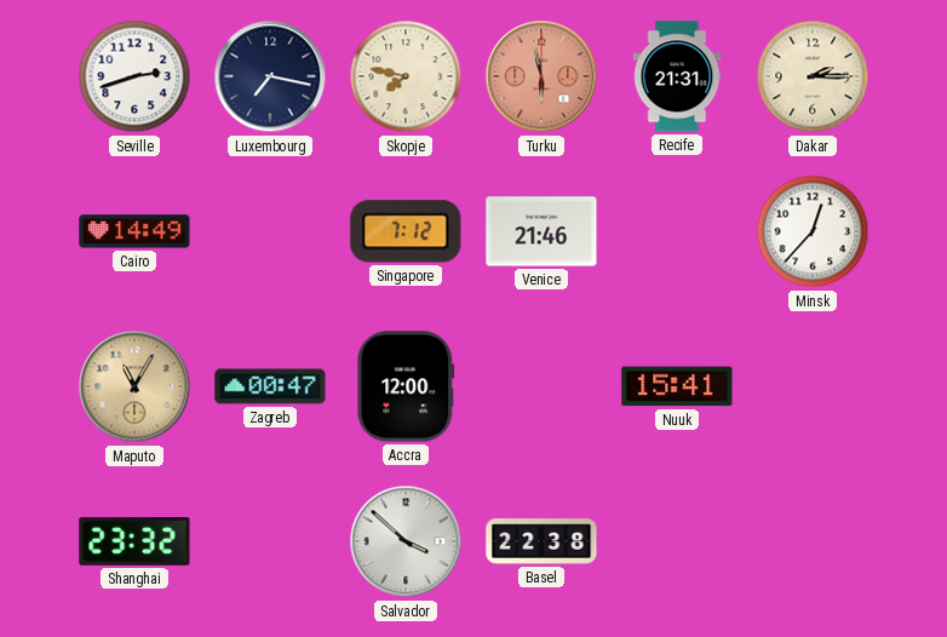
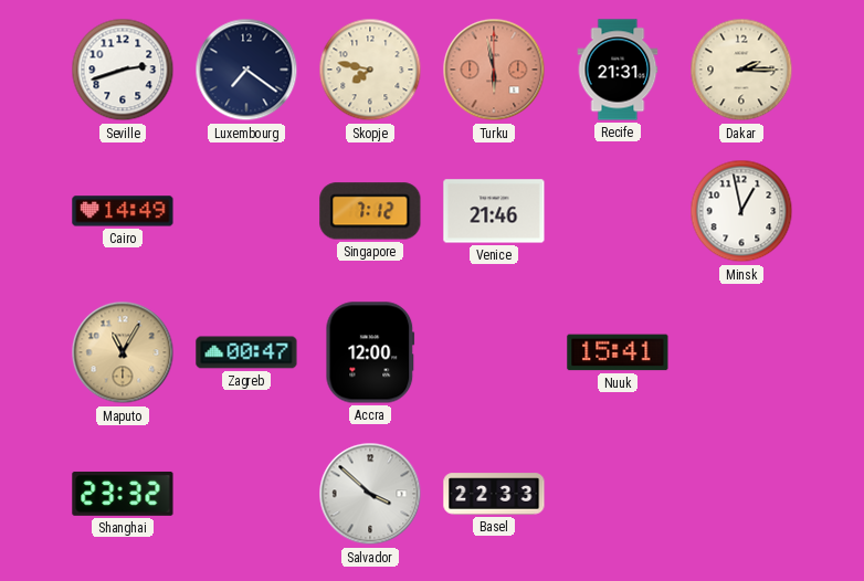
Luxembourg: 7:17 -> 7:21
Minsk: 12:37 -> 12:58
Basel: 22:38 -> 22:33
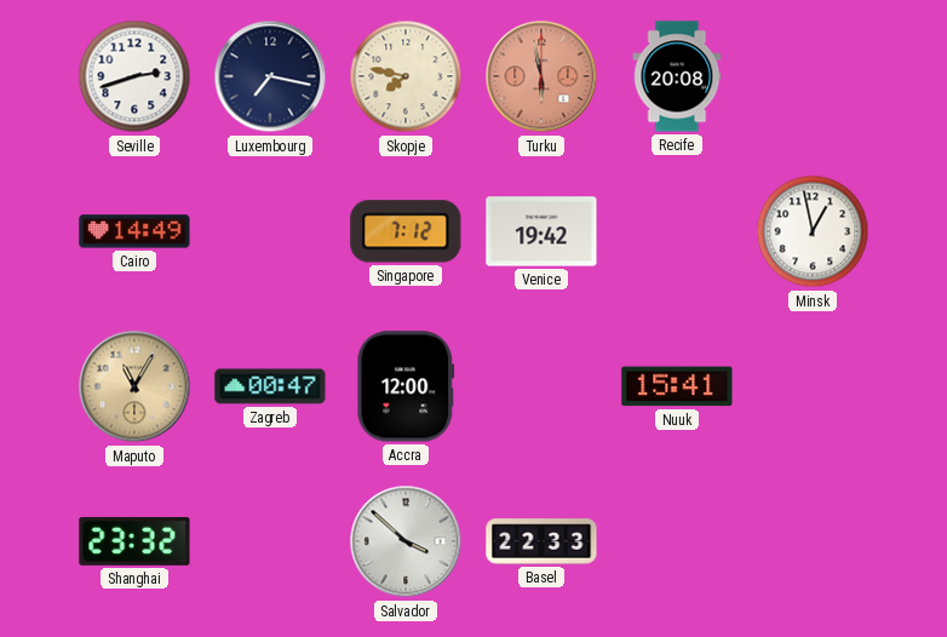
Luxembourg: 7:21 -> 7:17
Recife: 21:31 -> 20:08
Dakar: 2:15 -> none
Venice: 21:46 -> 19:42
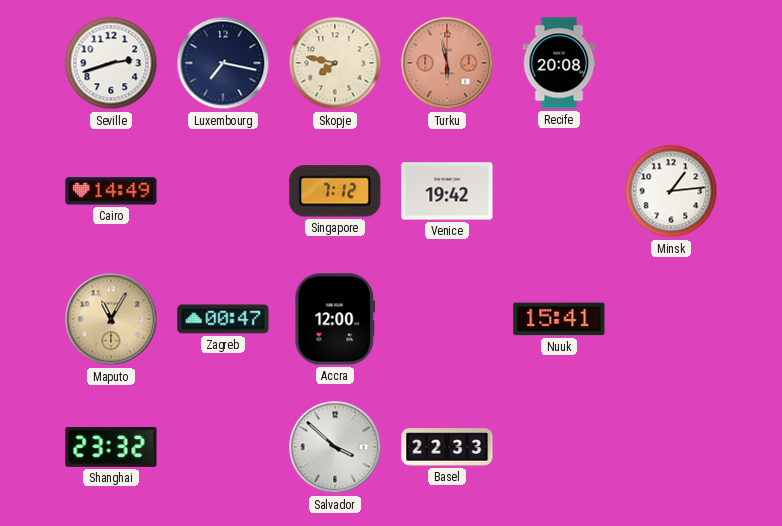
Minsk: 12:58 -> 1:14
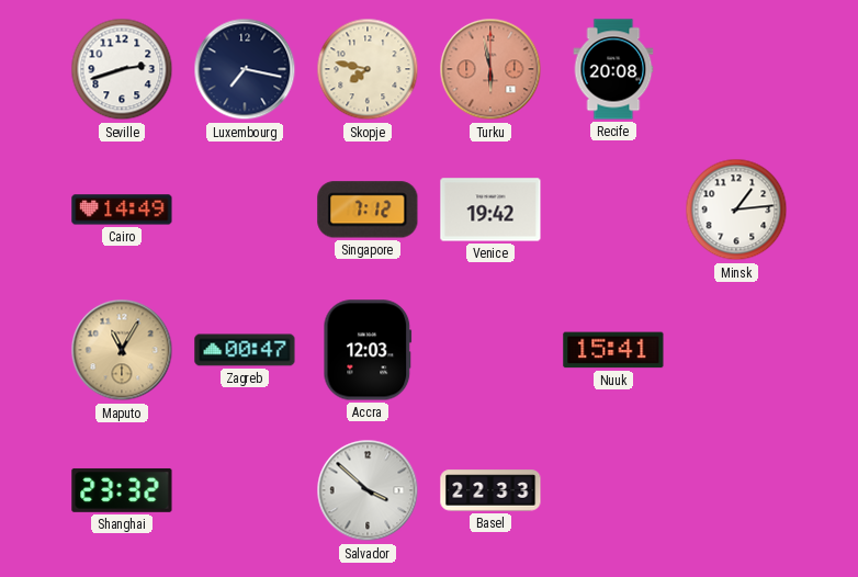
Accra: 12:00 -> 12:03
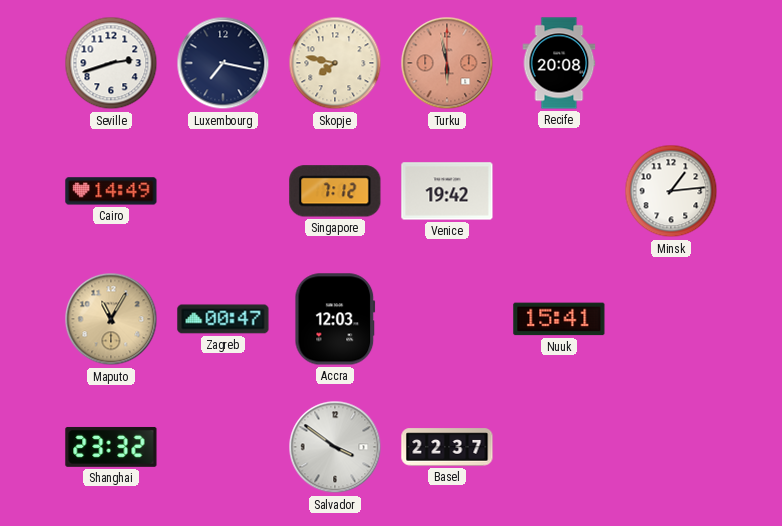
Salvador: 3:52 -> 3:51
Basel: 22:33 -> 22:37
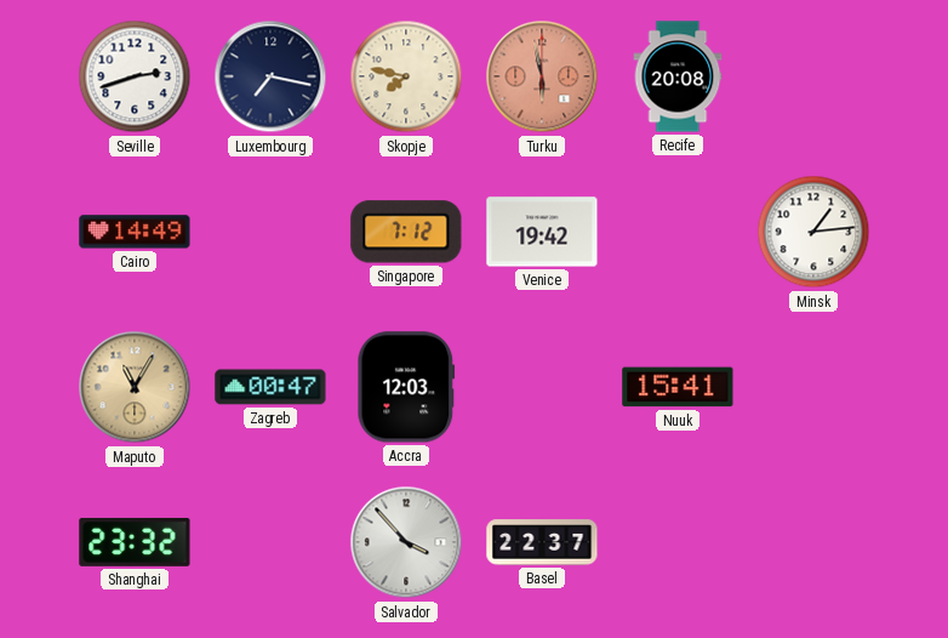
Salvador: 3:51 -> 3:53
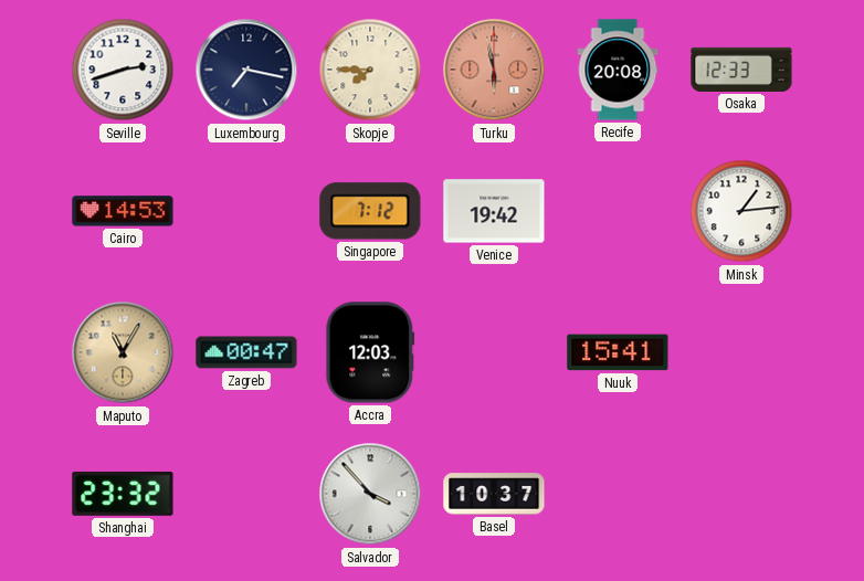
Skopje: 7:47 -> 7:45
Osaka: none -> 12:33
Cairo: 14:49 -> 14:53
Basel: 22:37 -> 10:37
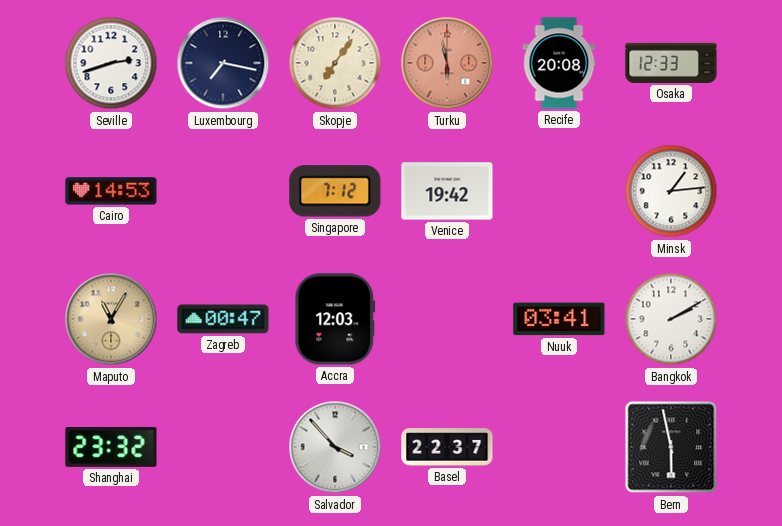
Skopje: 7:45 -> 7:06
Nuuk: 15:41 -> 03:41
Bangkok: none -> 2:10
Basel: 10:37 -> 22:37
Bern: none -> 5:58
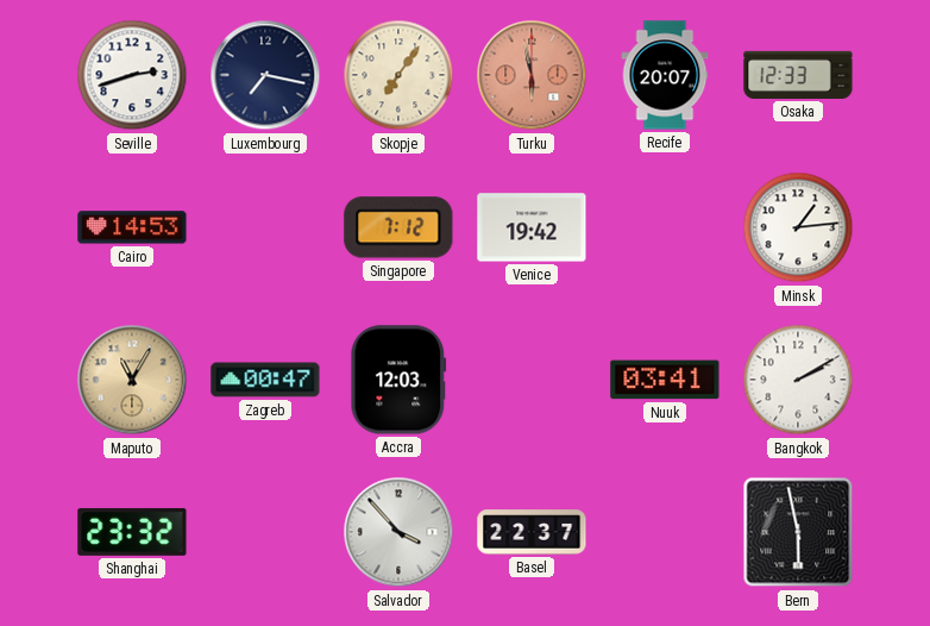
Recife: 20:08 -> 20:07
